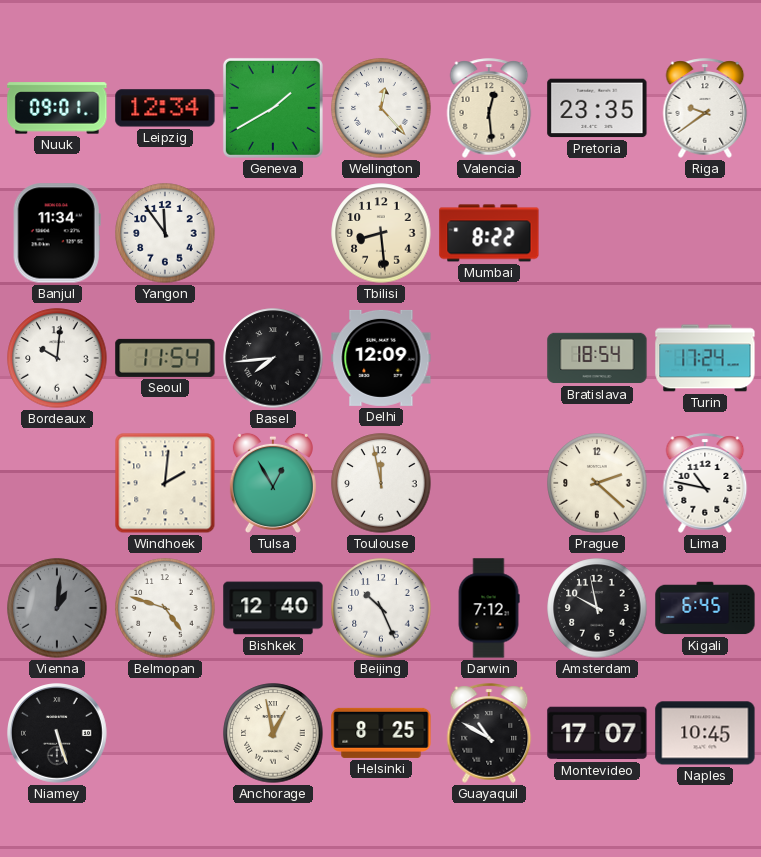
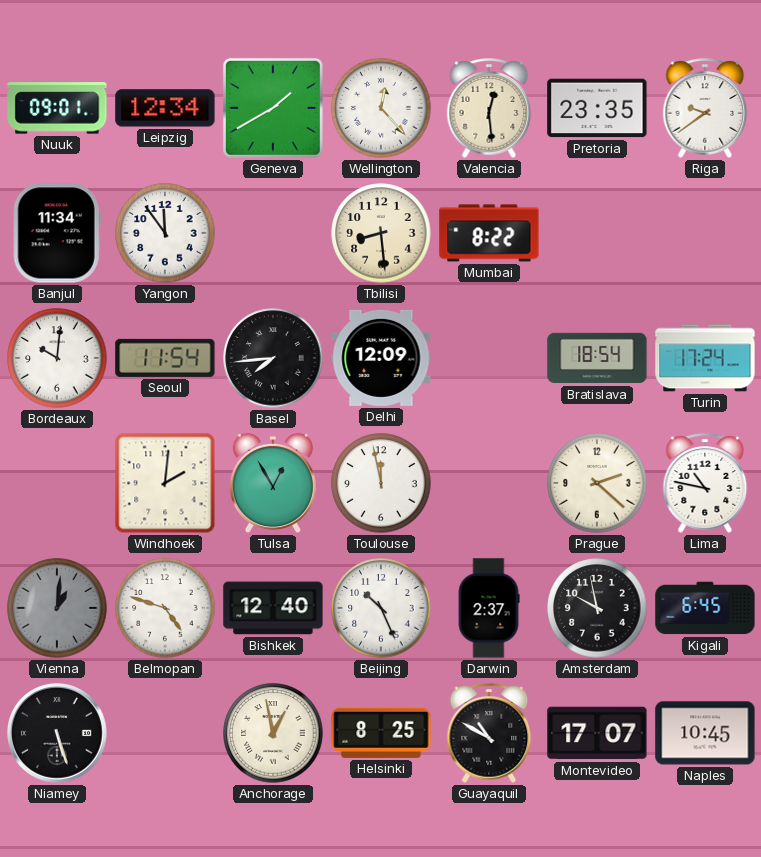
Darwin: 7:12 -> 2:37
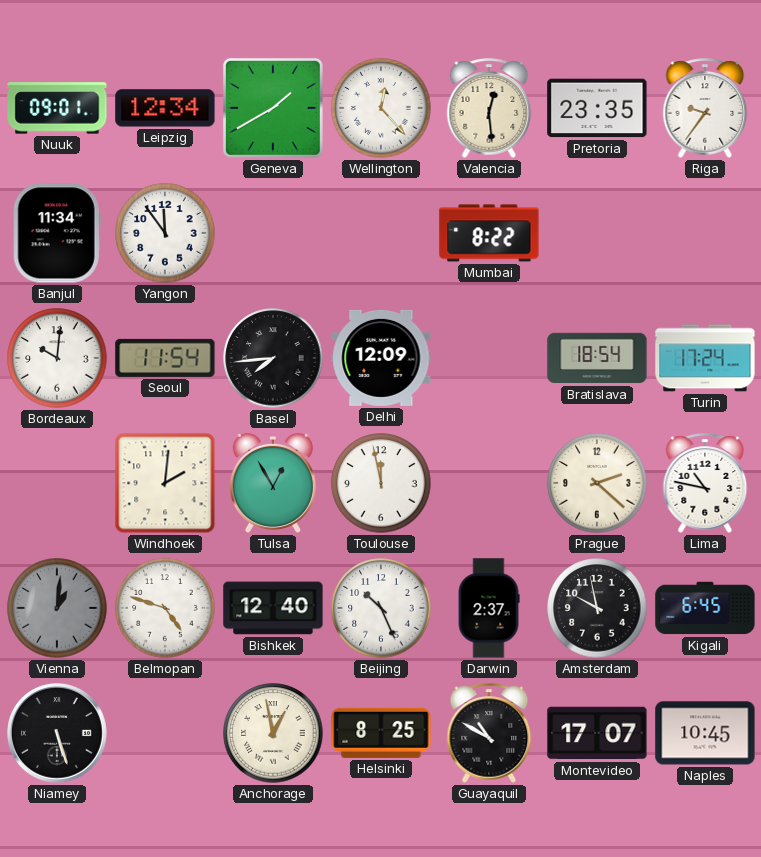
Riga: 9:39 -> 9:36
Tbilisi: 8:29 -> none
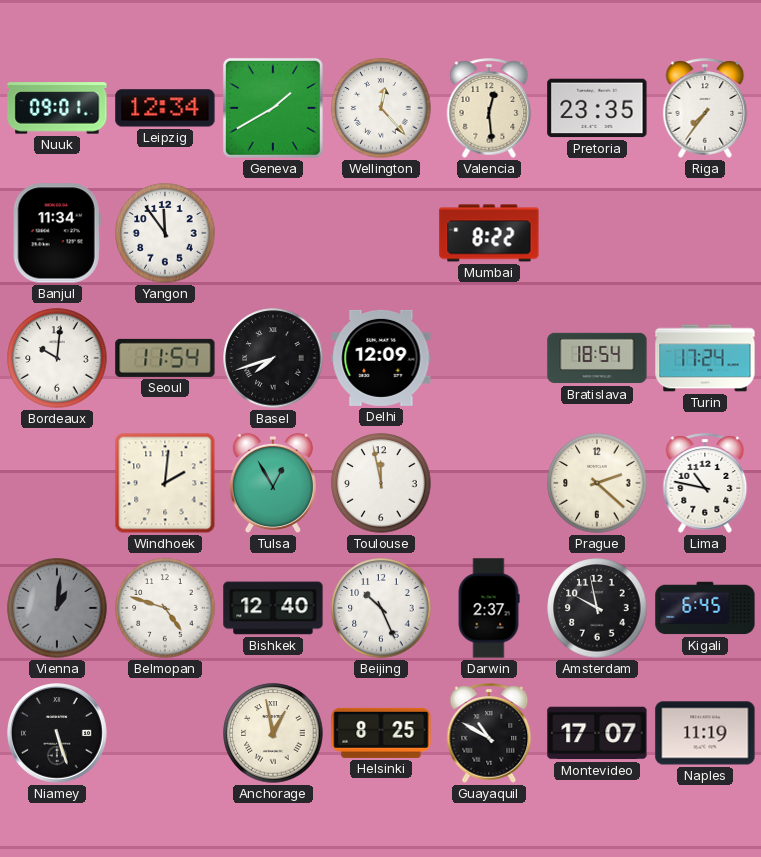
Riga: 9:36 -> 7:36
Basel: 7:44 -> 7:42
Naples: 10:45 -> 11:19
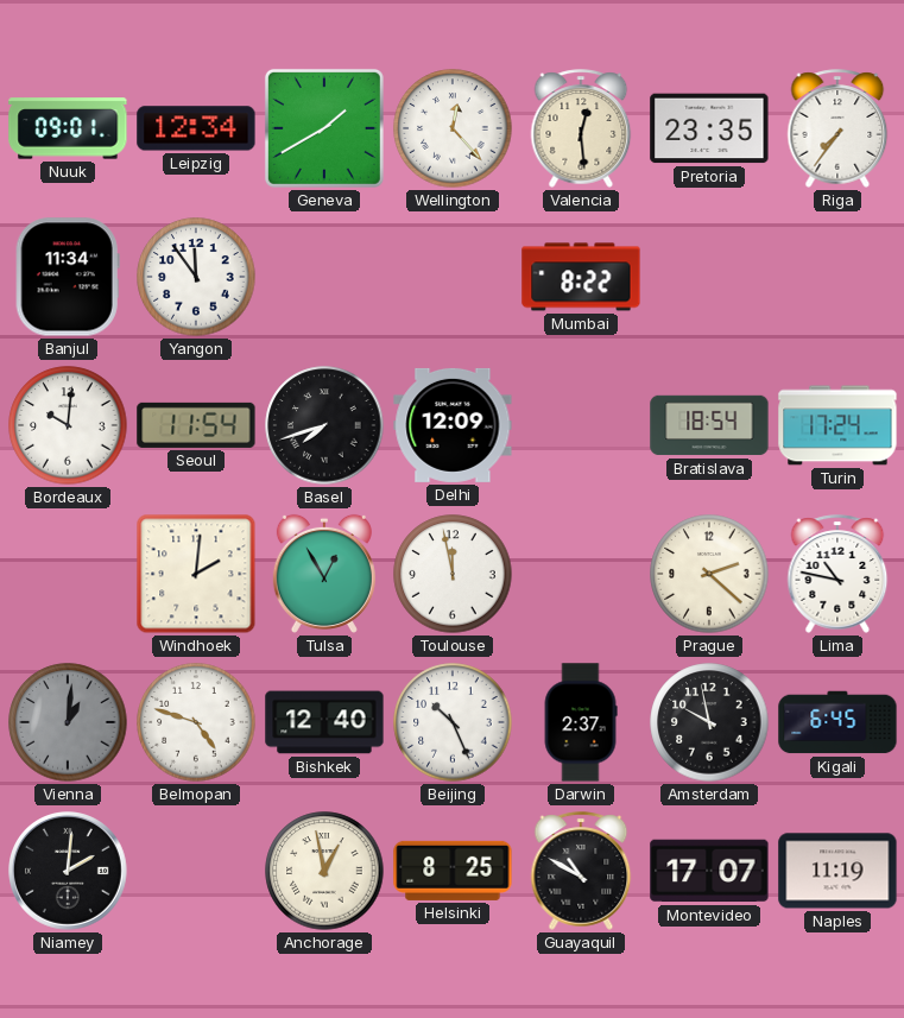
Niamey: 5:27 -> 2:01
